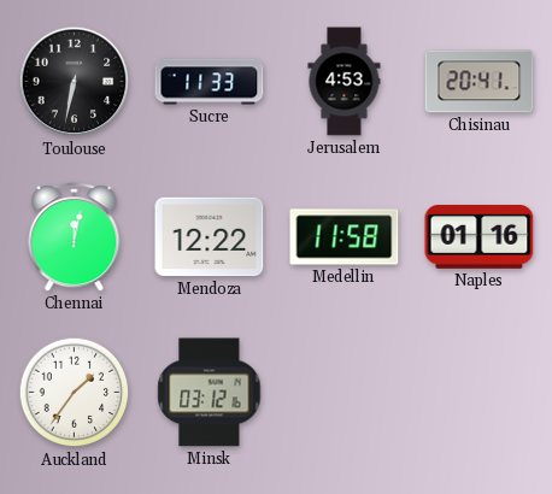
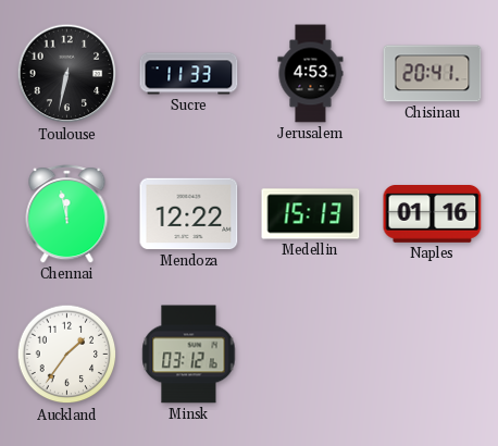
Chennai: 12:02 -> 11:58
Medellin: 11:58 -> 15:13
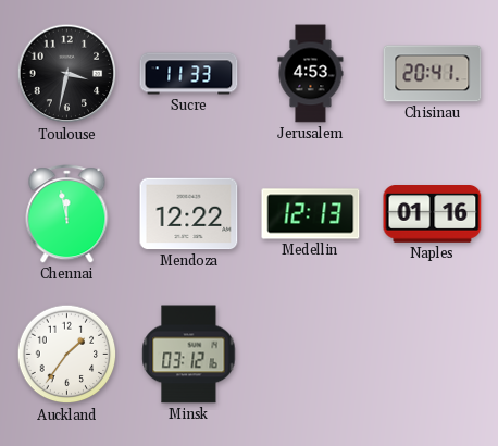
Toulouse: 6:32 -> 3:32
Medellin: 15:13 -> 12:13
